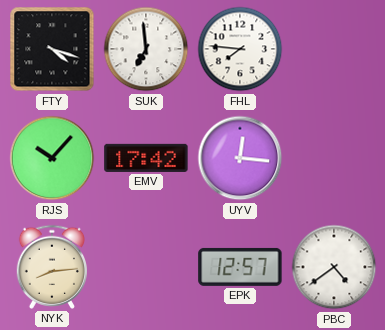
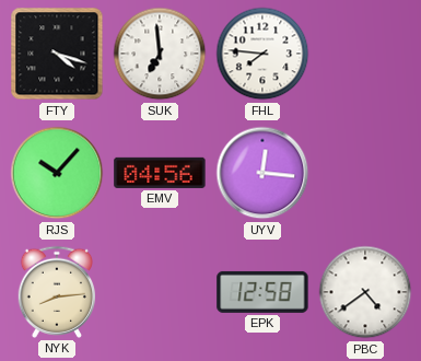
EMV: 17:42 -> 04:56
EPK: 12:57 -> 12:58
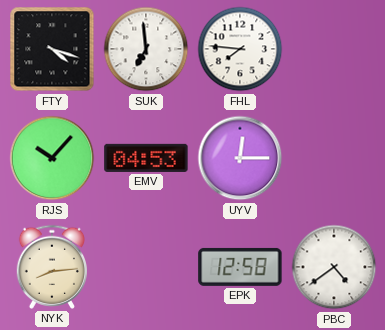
EMV: 04:56 -> 04:53
UYV: 12:16 -> 12:15
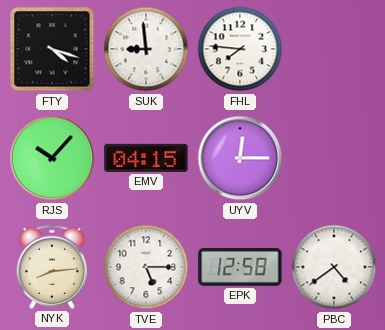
SUK: 6:59 -> 8:59
EMV: 04:53 -> 04:15
TVE: none -> 5:15
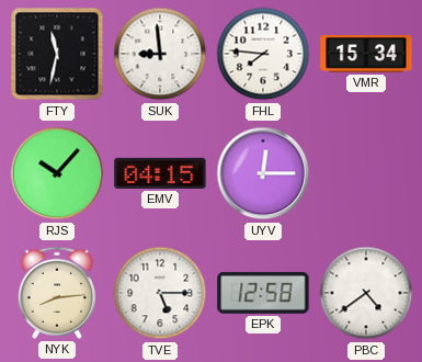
FTY: 4:18 -> 11:32
VMR: none -> 15:34
